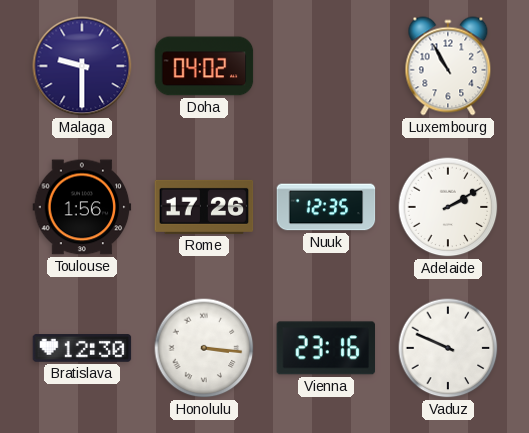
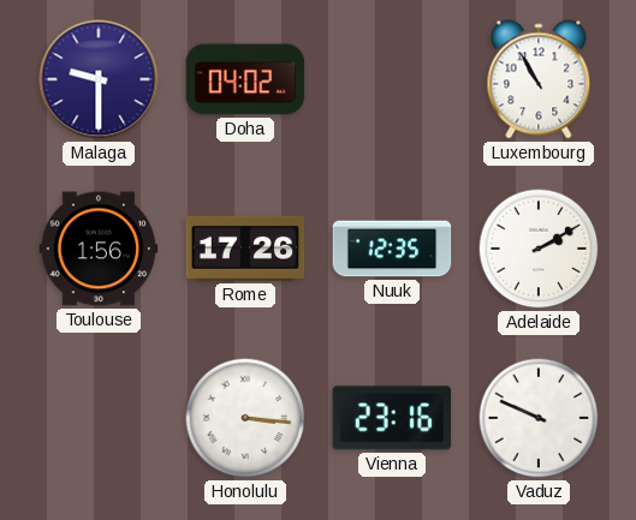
Bratislava: 12:30 -> none
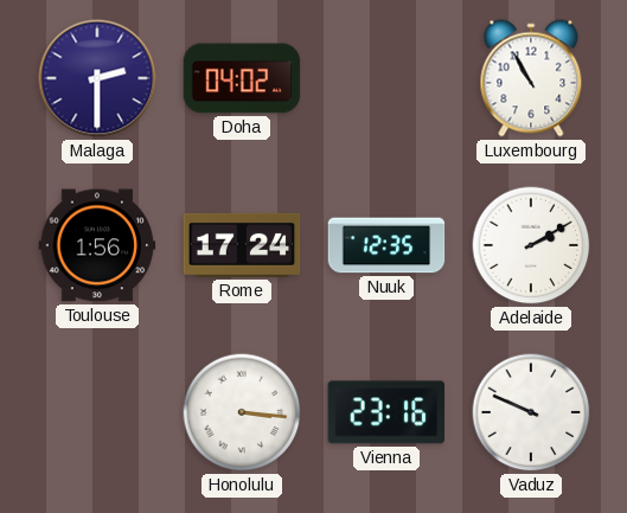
Malaga: 9:30 -> 2:30
Rome: 17:26 -> 17:24
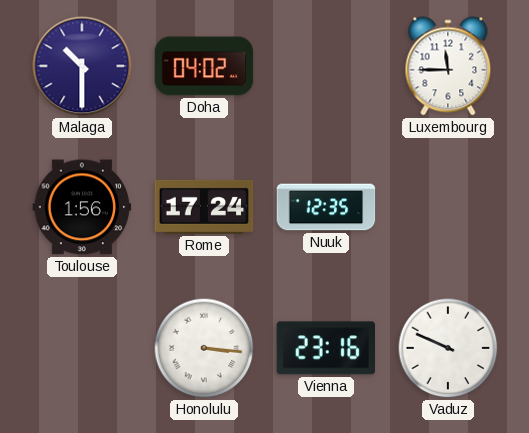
Malaga: 2:30 -> 10:30
Luxembourg: 10:55 -> 11:45
Adelaide: 2:10 -> none
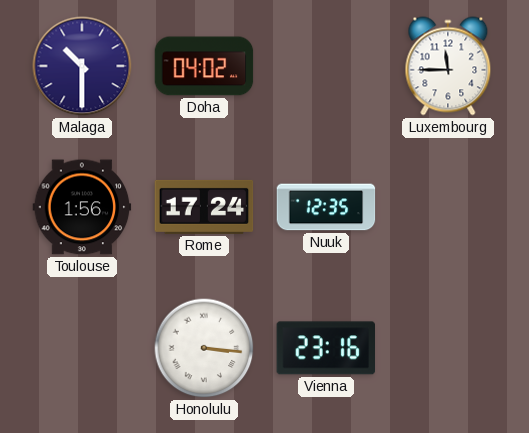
Vaduz: 9:49 -> none
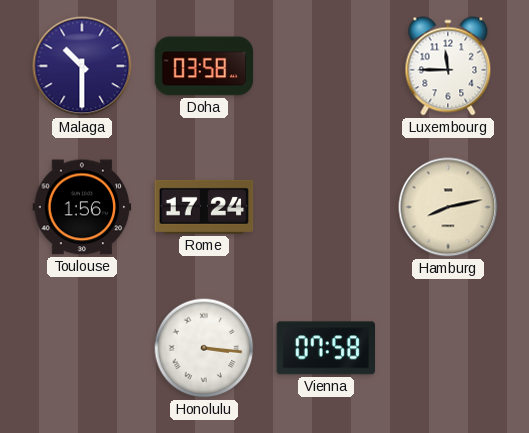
Doha: 04:02 -> 03:58
Nuuk: 12:35 -> none
Hamburg: none -> 8:13
Vienna: 23:16 -> 07:58
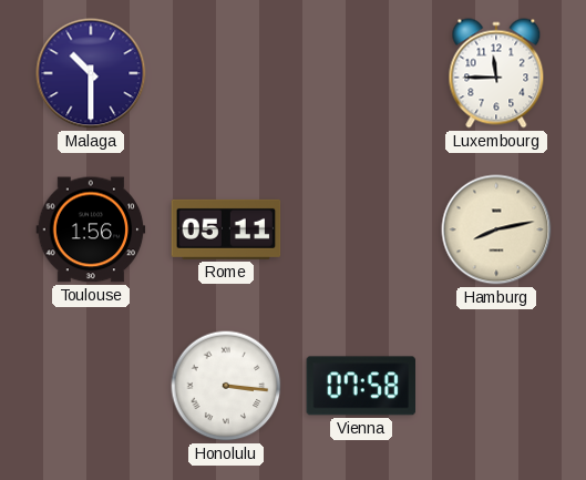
Doha: 03:58 -> none
Rome: 17:24 -> 05:11
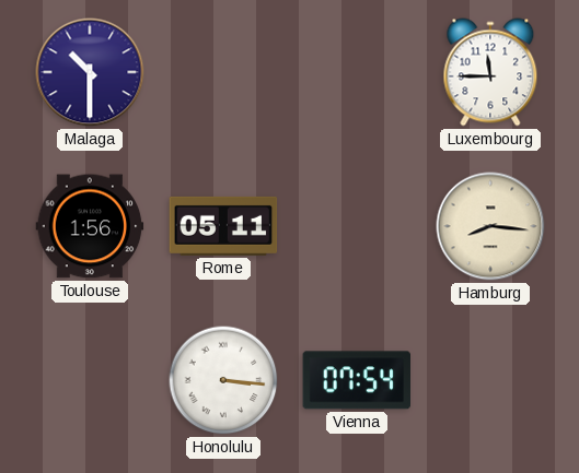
Hamburg: 8:13 -> 8:16
Vienna: 07:58 -> 07:54
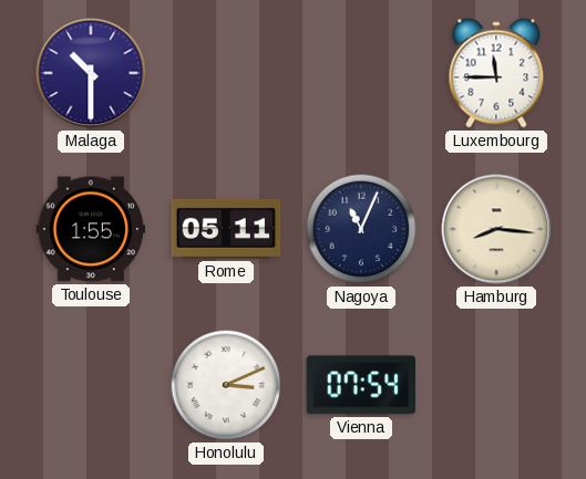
Toulouse: 1:56 -> 1:55
Nagoya: none -> 11:04
Honolulu: 3:16 -> 3:11
